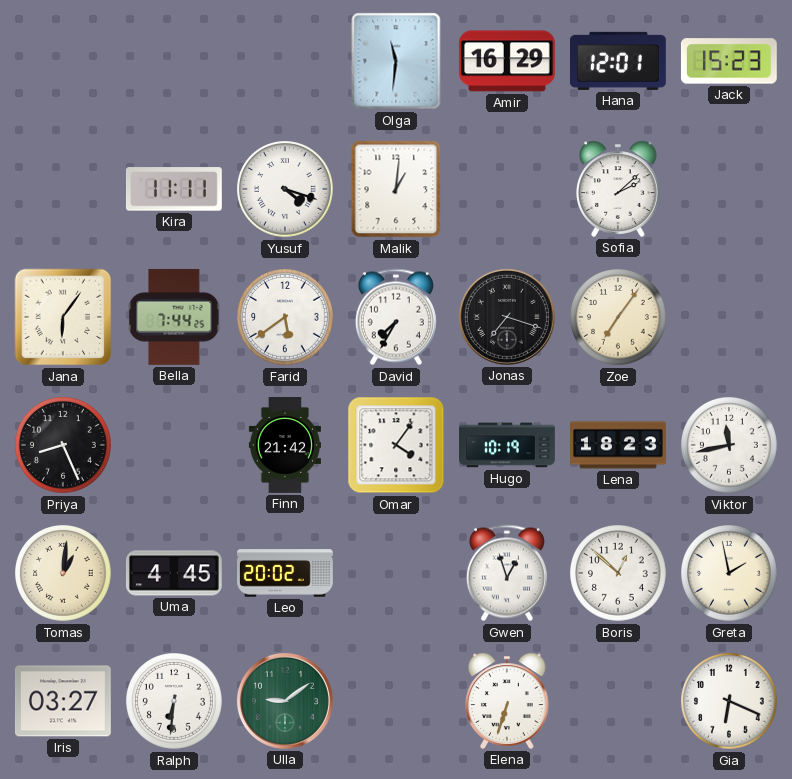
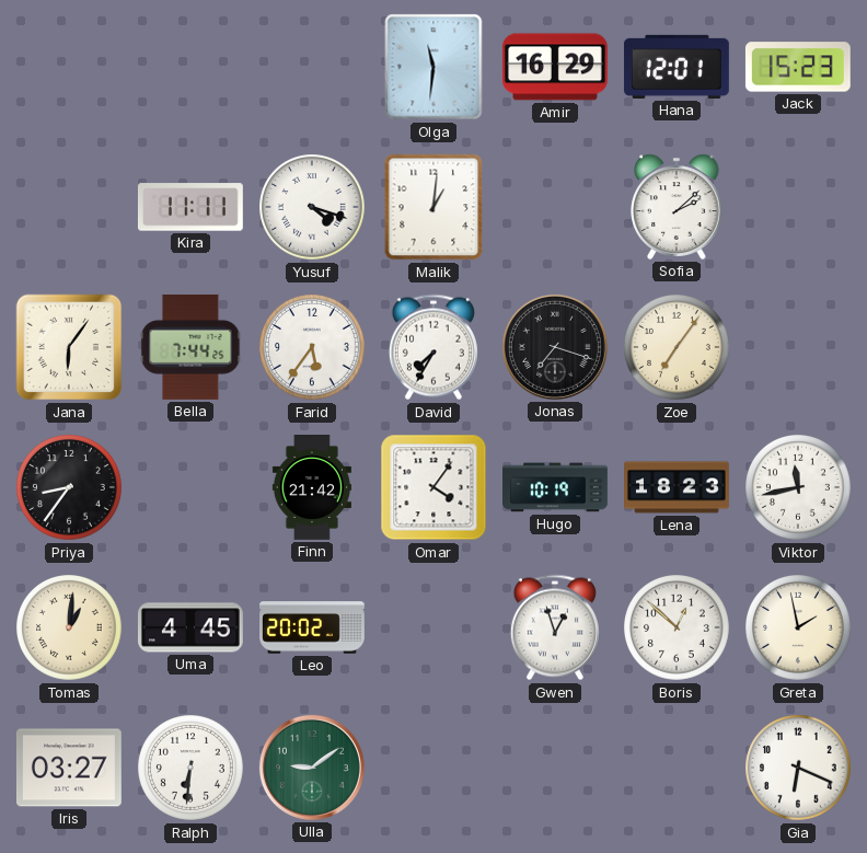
Farid: 5:39 -> 5:36
Priya: 8:26 -> 8:36
Elena: 6:33 -> none
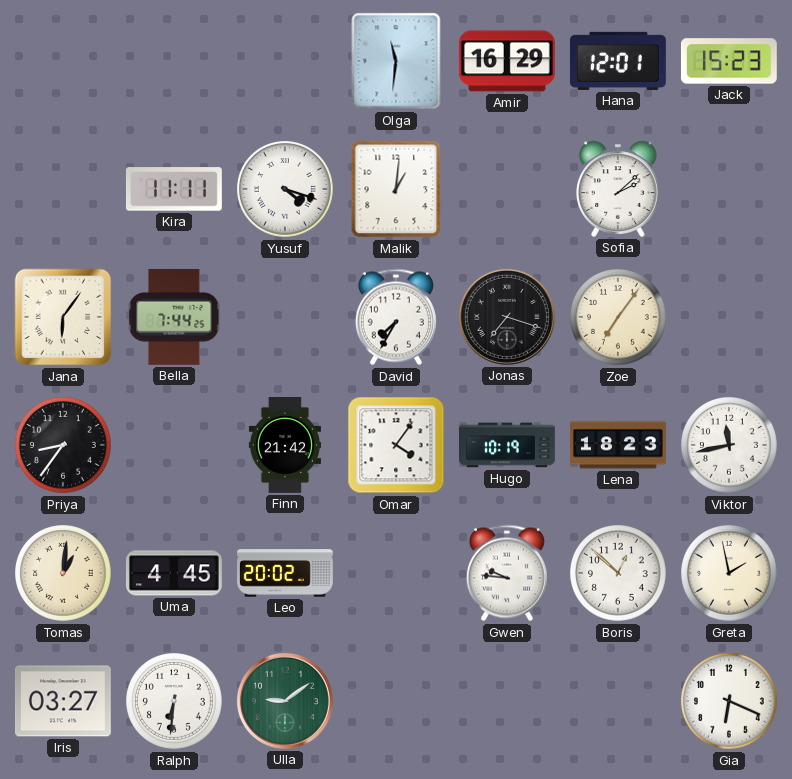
Farid: 5:36 -> none
Gwen: 12:57 -> 9:46
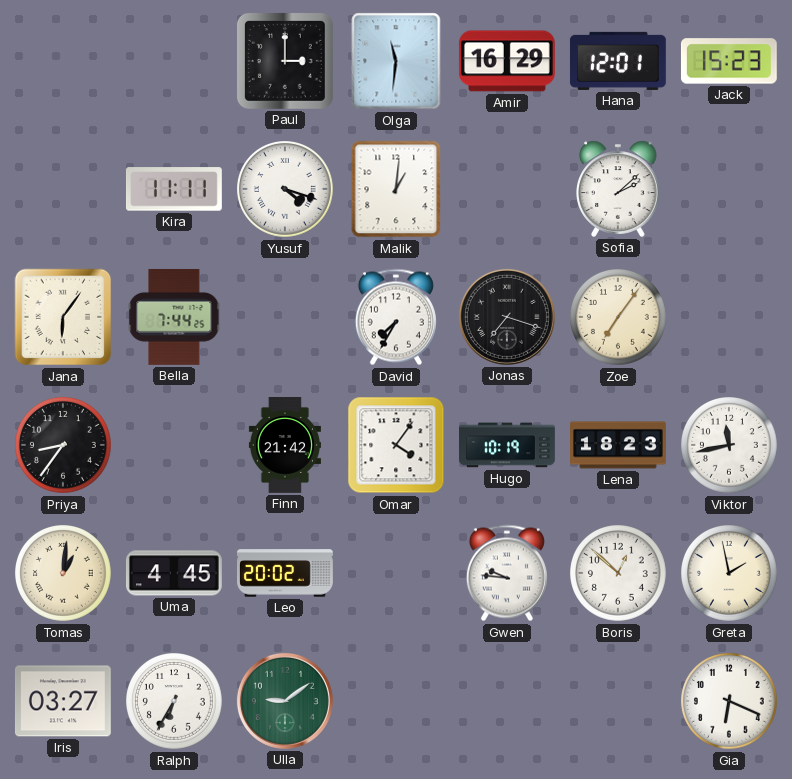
Paul: none -> 3:00
Ralph: 6:31 -> 6:35
